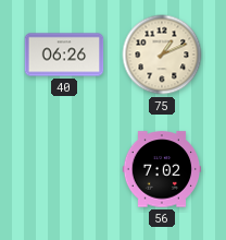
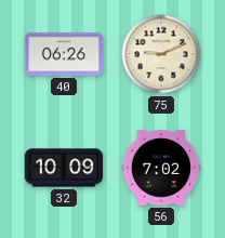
75: 1:11 -> 9:11
32: none -> 10:09
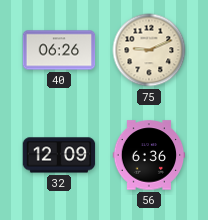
32: 10:09 -> 12:09
56: 7:02 -> 6:36
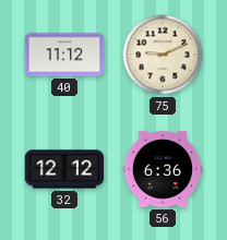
40: 06:26 -> 11:12
32: 12:09 -> 12:12
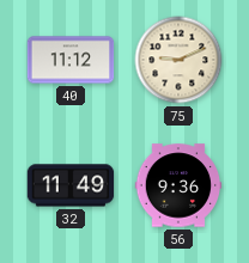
32: 12:12 -> 11:49
56: 6:36 -> 9:36
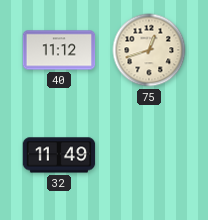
75: 9:11 -> 12:42
56: 9:36 -> none
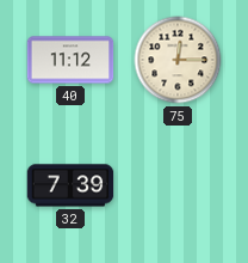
75: 12:42 -> 12:15
32: 11:49 -> 7:39
